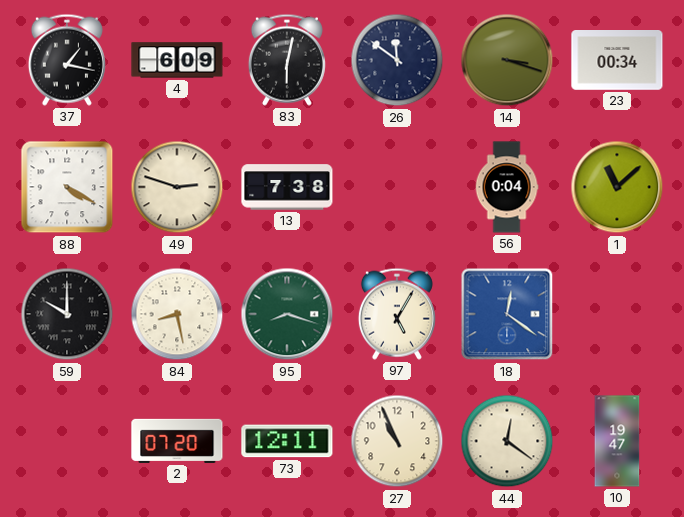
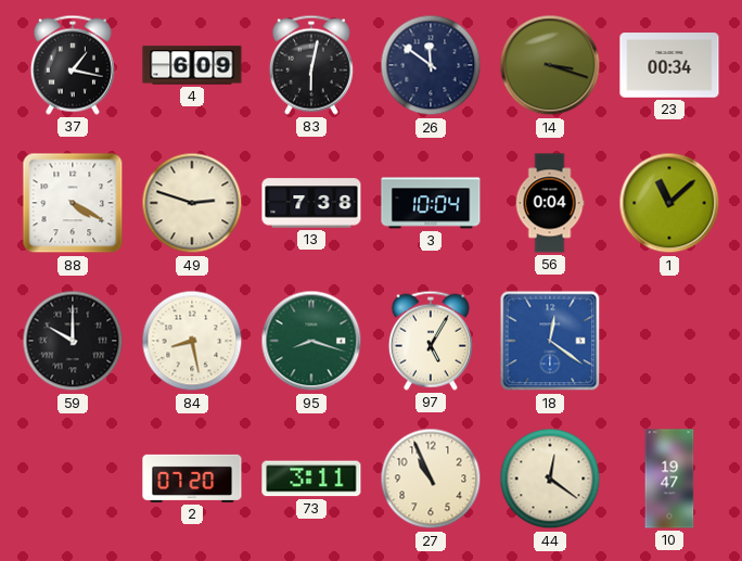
3: none -> 10:04
73: 12:11 -> 3:11
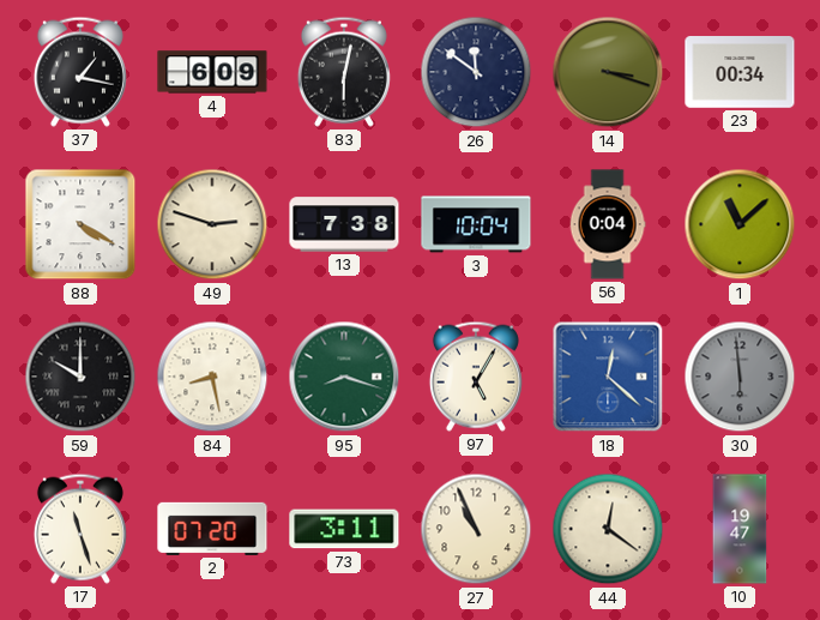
18: 12:21 -> 12:22
30: none -> 5:59
17: none -> 11:27
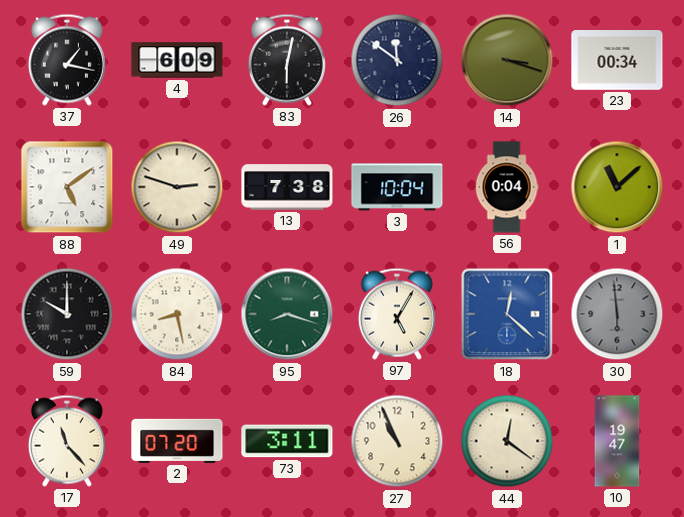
88: 4:20 -> 5:09
17: 11:27 -> 11:23
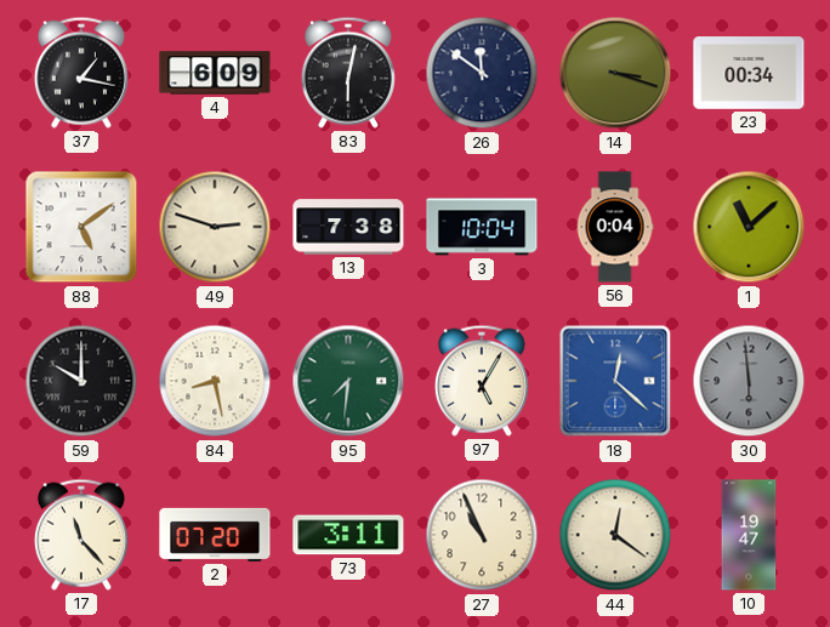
95: 8:18 -> 7:31
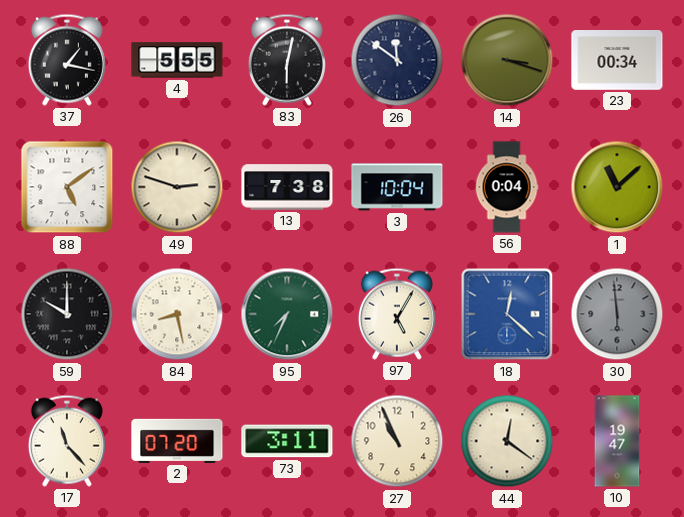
4: 6:09 -> 5:55
95: 7:31 -> 7:34
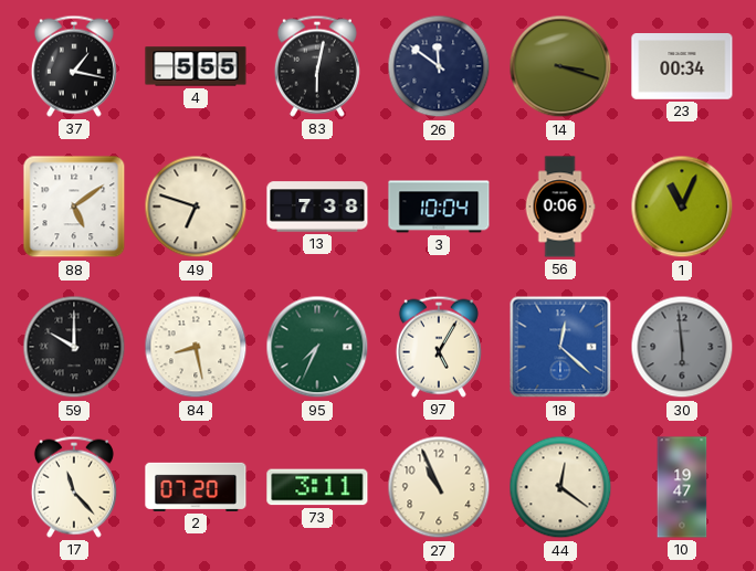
49: 2:48 -> 6:48
56: 0:04 -> 0:06
1: 11:08 -> 11:04
